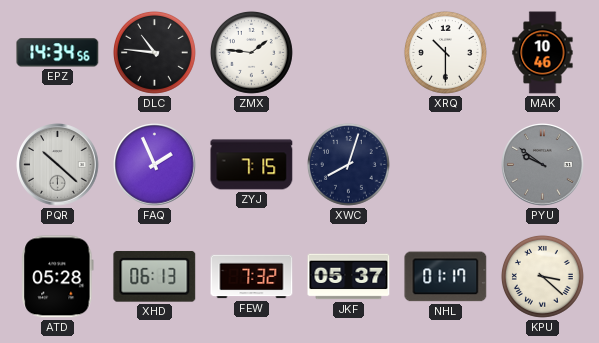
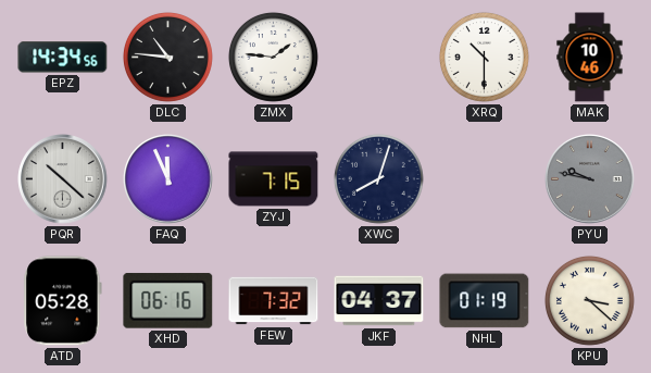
FAQ: 1:56 -> 11:56
PYU: 9:51 -> 9:47
XHD: 06:13 -> 06:16
JKF: 05:37 -> 04:37
NHL: 01:17 -> 01:19
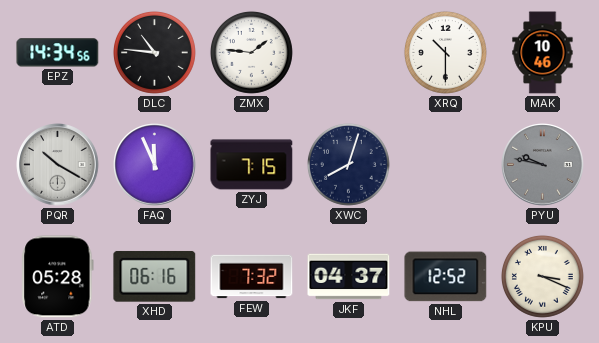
PQR: 10:22 -> 10:20
NHL: 01:19 -> 12:52
KPU: 3:22 -> 3:19
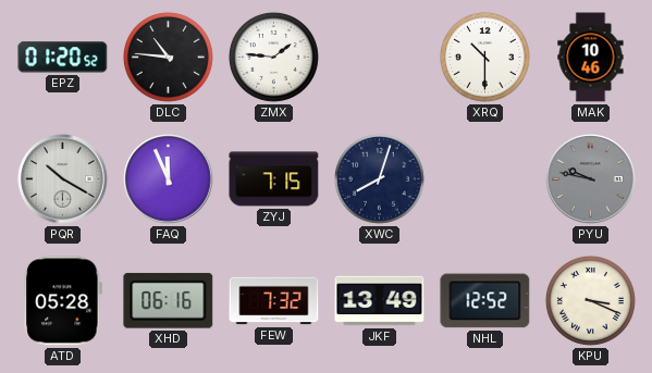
EPZ: 14:34 -> 01:20
JKF: 04:37 -> 13:49
